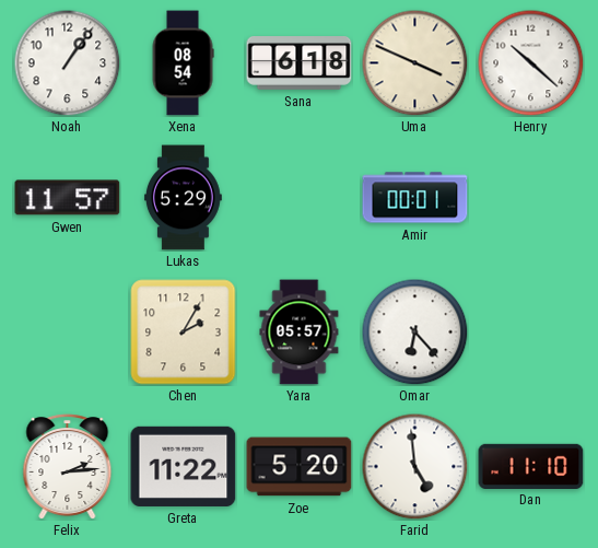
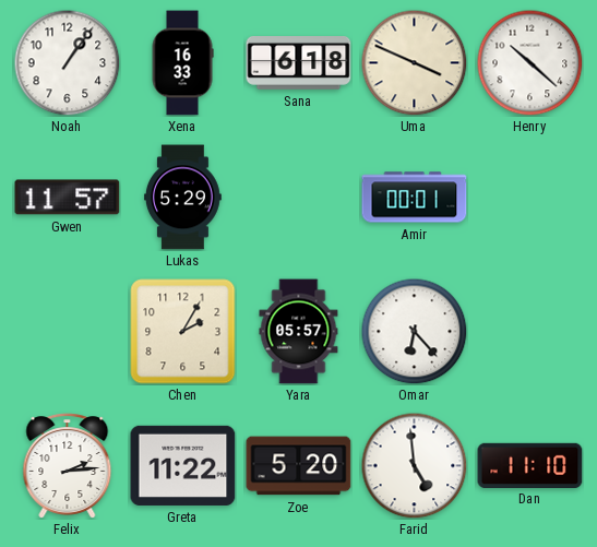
Xena: 08:54 -> 16:33
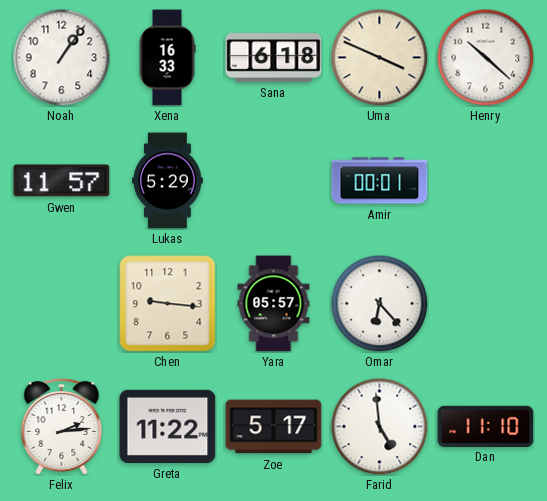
Chen: 2:05 -> 9:16
Zoe: 5:20 -> 5:17
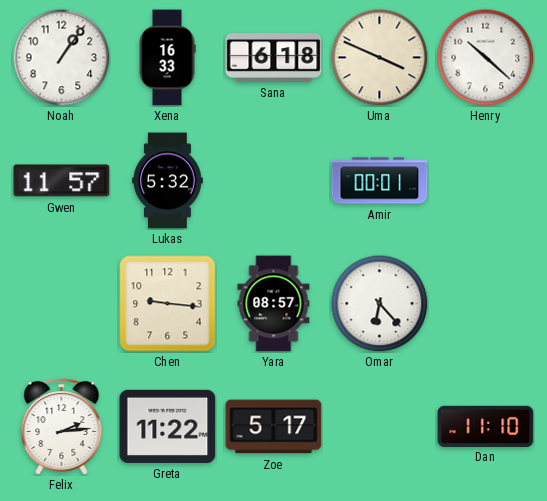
Lukas: 5:29 -> 5:32
Yara: 05:57 -> 08:57
Farid: 4:59 -> none
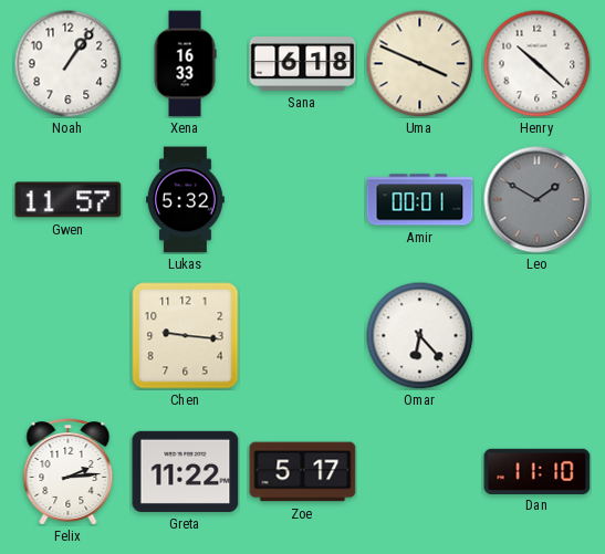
Leo: none -> 1:50
Yara: 08:57 -> none
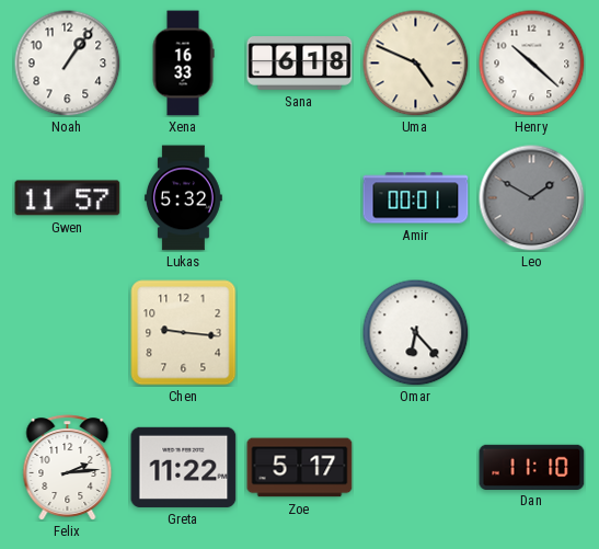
Uma: 3:49 -> 4:49
